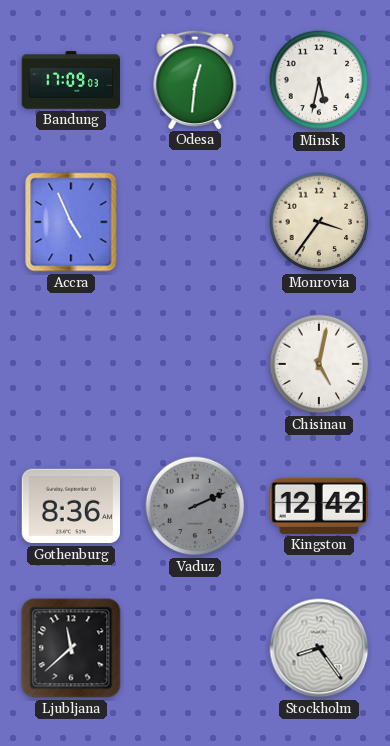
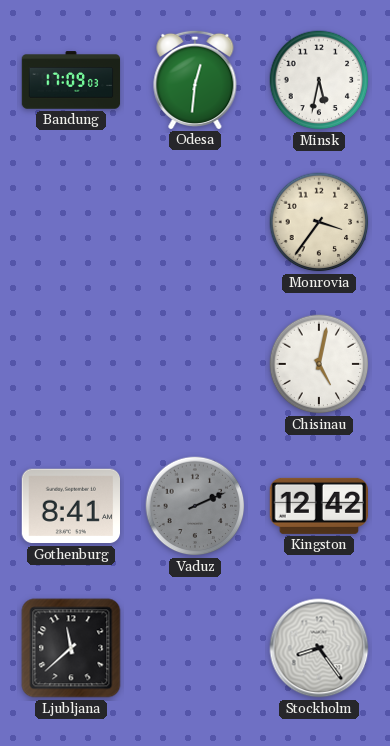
Accra: 4:56 -> none
Gothenburg: 8:36 -> 8:41
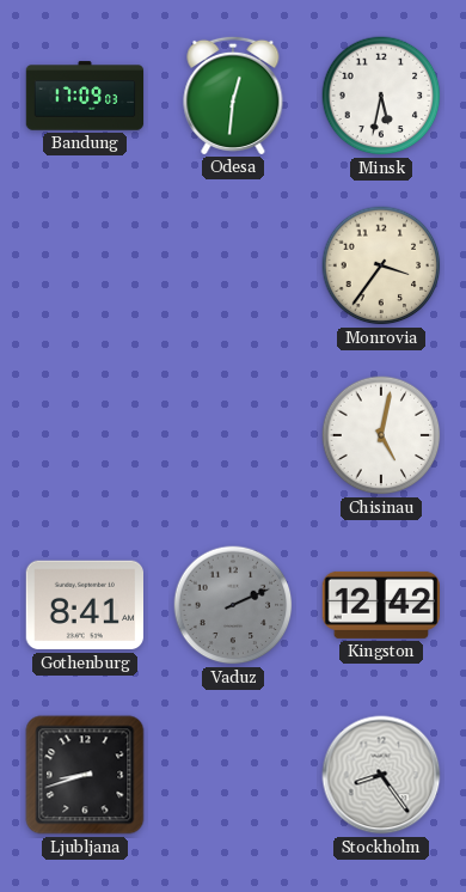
Ljubljana: 11:38 -> 8:42
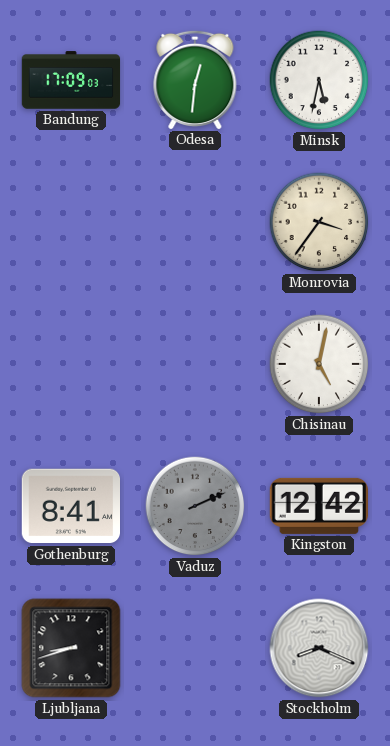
Stockholm: 8:24 -> 8:19
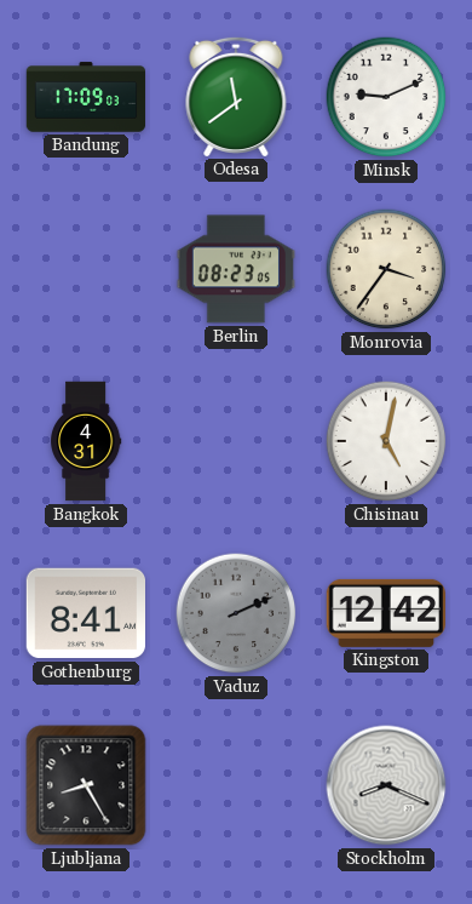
Odesa: 12:31 -> 11:39
Minsk: 5:32 -> 9:11
Berlin: none -> 08:23
Bangkok: none -> 4:31
Ljubljana: 8:42 -> 8:25
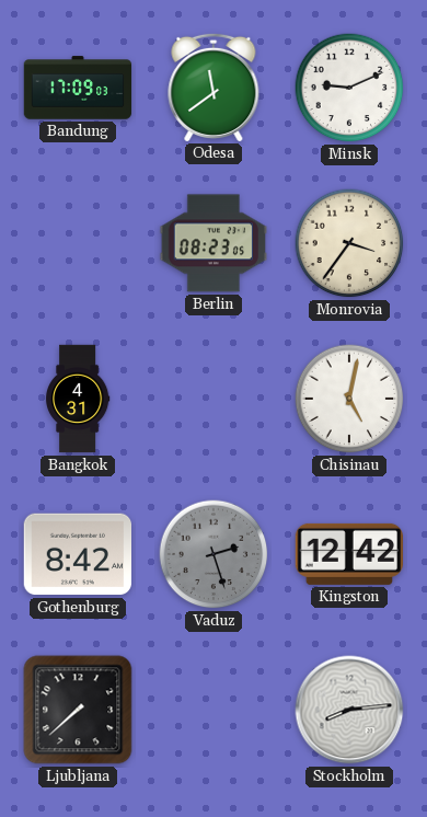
Gothenburg: 8:41 -> 8:42
Vaduz: 2:11 -> 2:27
Ljubljana: 8:25 -> 7:38
Stockholm: 8:19 -> 8:14
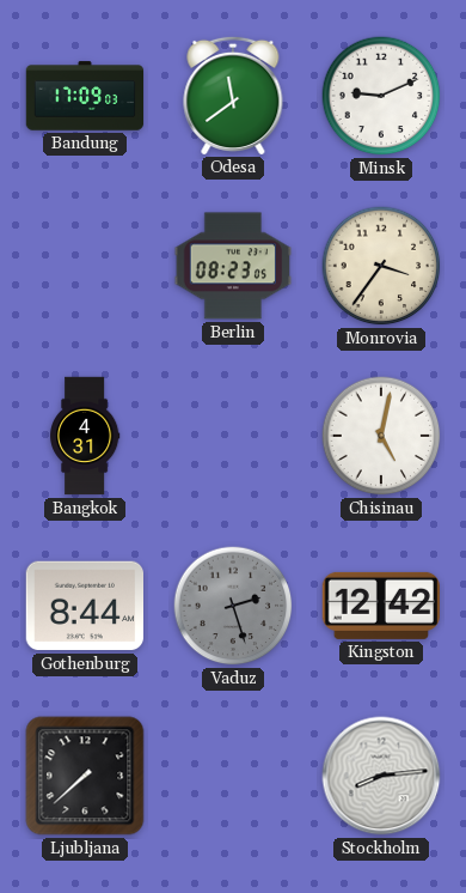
Gothenburg: 8:42 -> 8:44
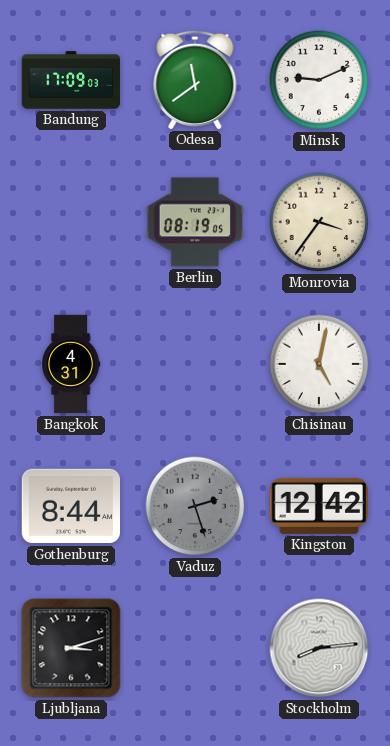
Berlin: 08:23 -> 08:19
Ljubljana: 7:38 -> 3:12
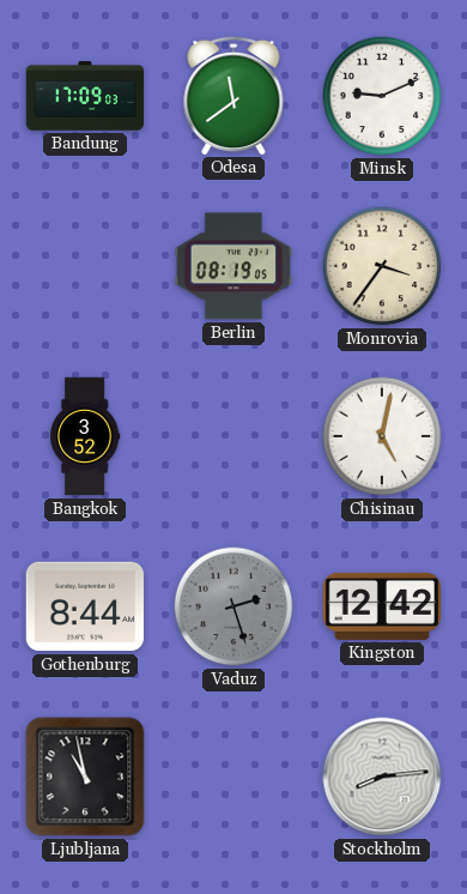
Bangkok: 4:31 -> 3:52
Ljubljana: 3:12 -> 10:58
